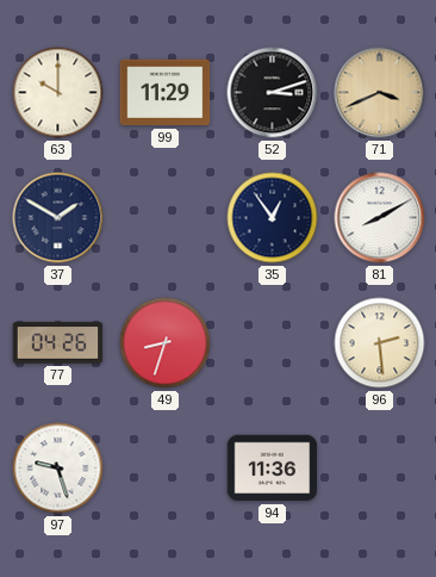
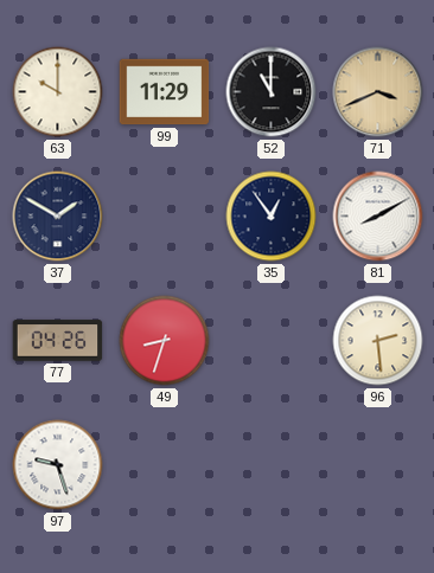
52: 3:12 -> 11:00
94: 11:36 -> none
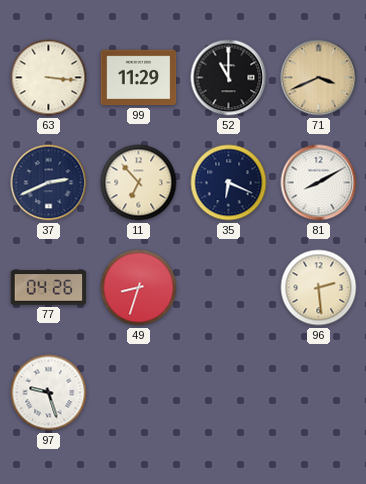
63: 10:00 -> 3:16
37: 1:50 -> 2:41
11: none -> 6:53
35: 12:54 -> 6:19
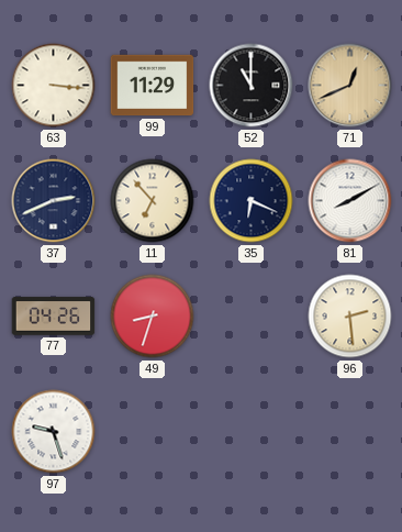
71: 3:41 -> 12:41
